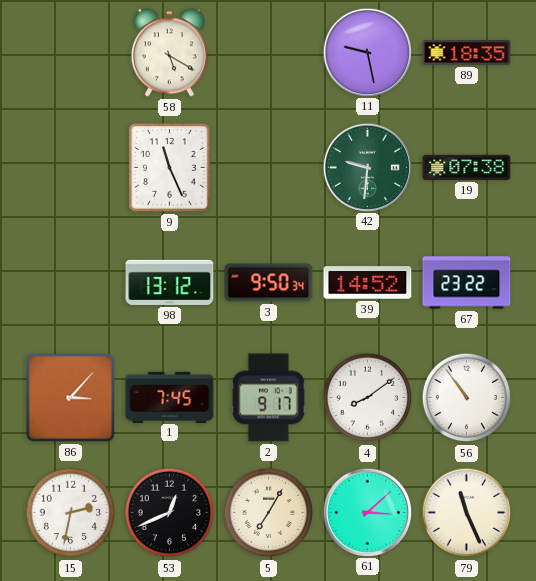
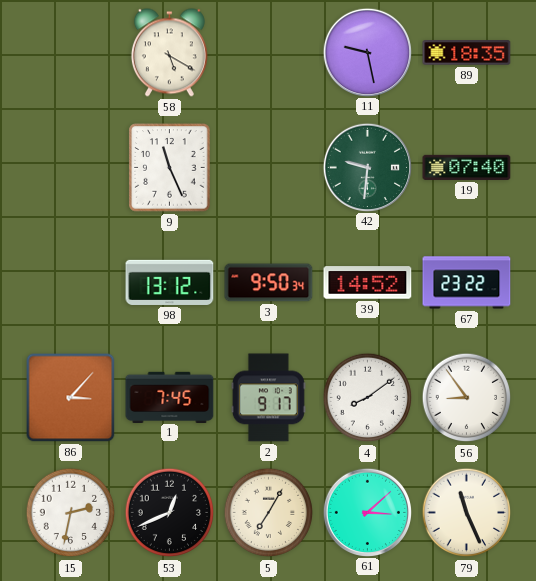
19: 07:38 -> 07:40
56: 10:54 -> 8:54
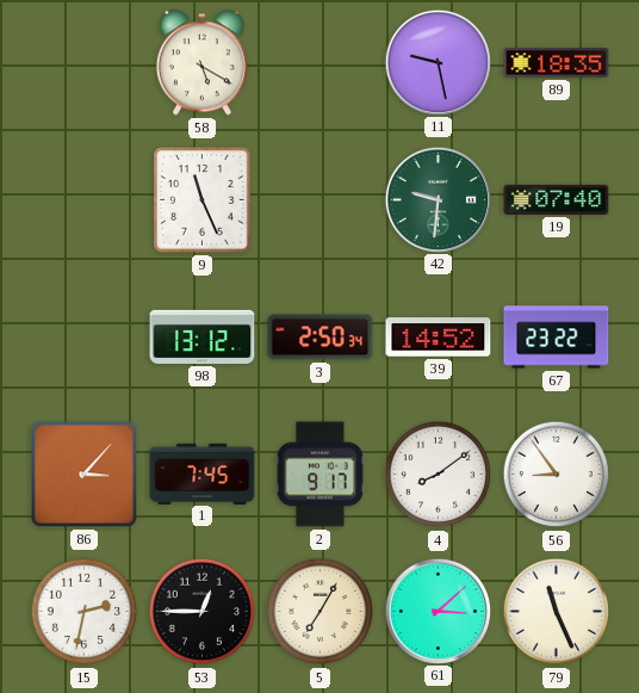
3: 9:50 -> 2:50
53: 12:41 -> 12:45
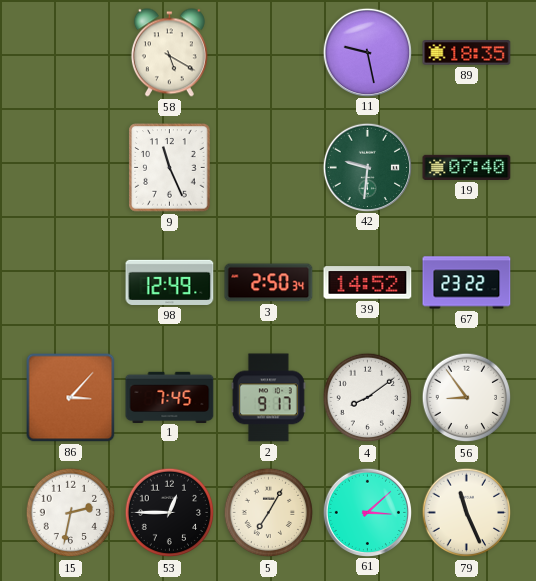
98: 13:12 -> 12:49
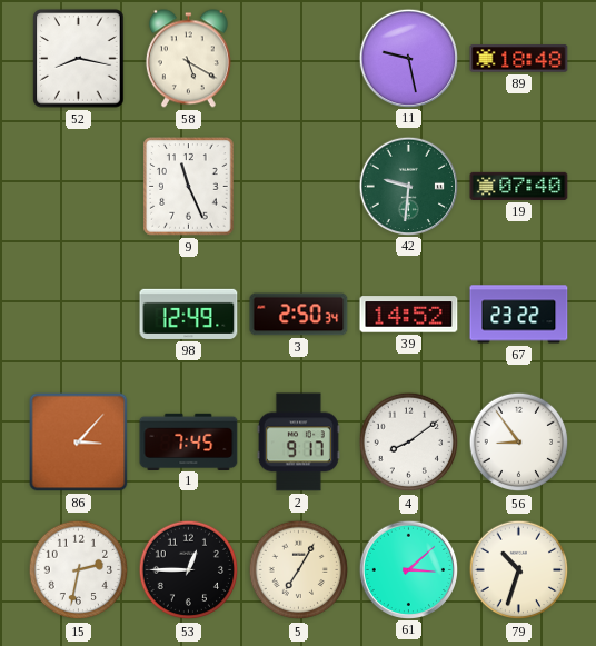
52: none -> 8:17
89: 18:35 -> 18:48
79: 11:26 -> 10:33
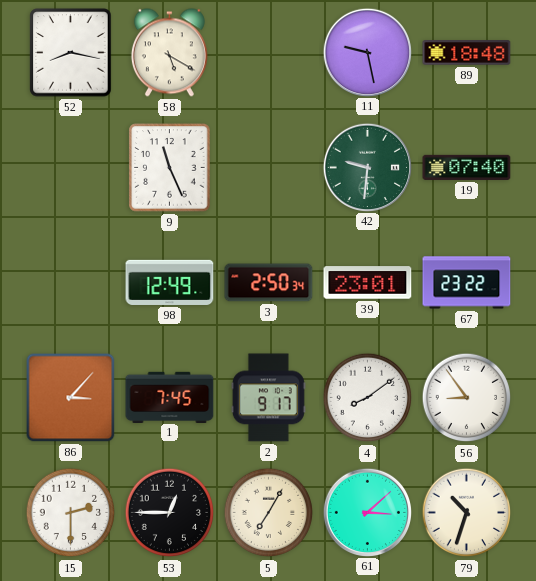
39: 14:52 -> 23:01
15: 2:32 -> 2:30
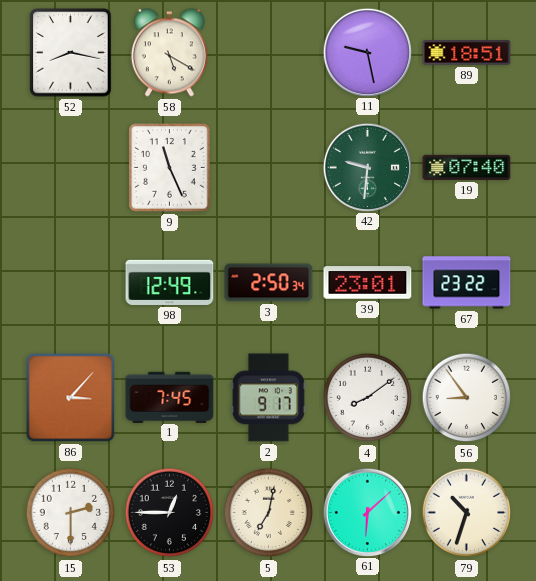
89: 18:48 -> 18:51
5: 7:05 -> 7:02
61: 3:08 -> 6:08
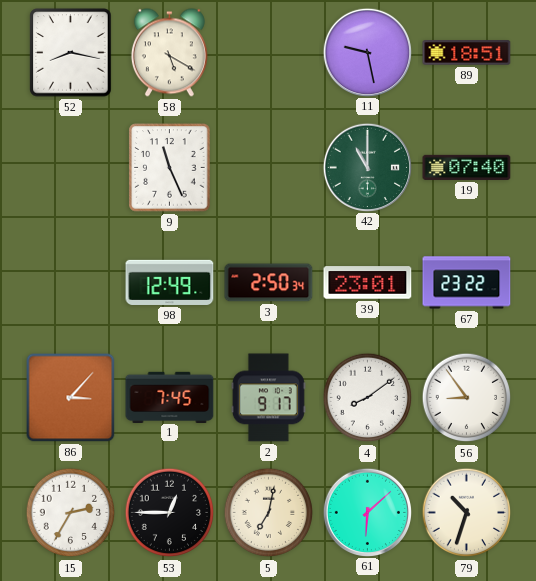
42: 9:31 -> 11:00
15: 2:30 -> 2:35
